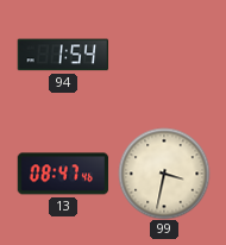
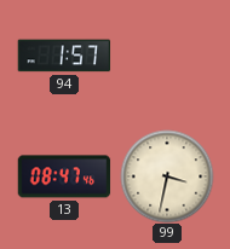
94: 1:54 -> 1:57
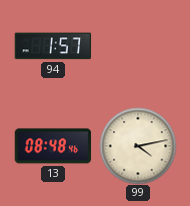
13: 08:47 -> 08:48
99: 3:32 -> 4:13
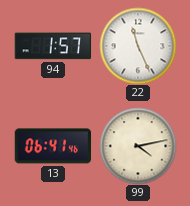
22: none -> 11:26
13: 08:48 -> 06:41
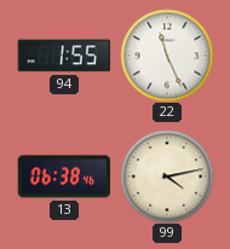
94: 1:57 -> 1:55
13: 06:41 -> 06:38
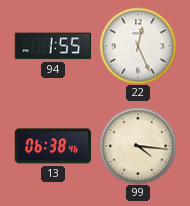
22: 11:26 -> 12:26
99: 4:13 -> 4:16
